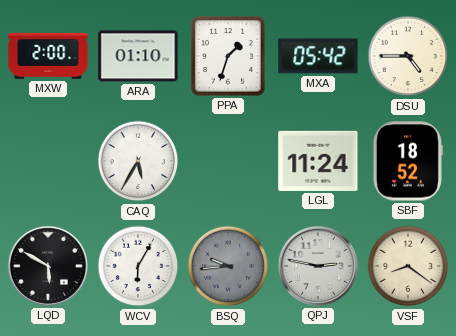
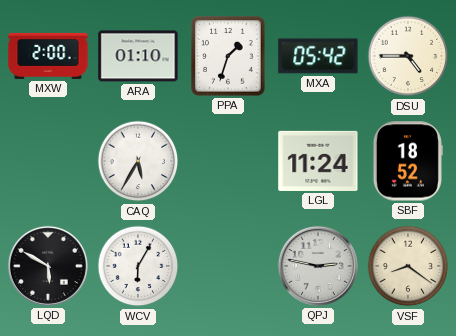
BSQ: 9:44 -> none
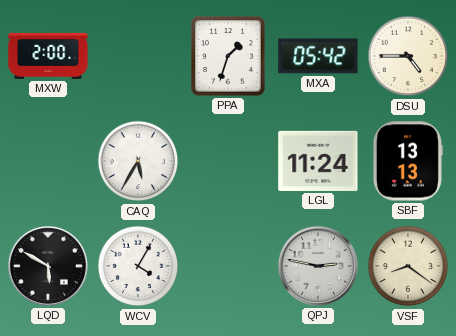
ARA: 01:10 -> none
SBF: 18:52 -> 13:13
WCV: 6:05 -> 4:05
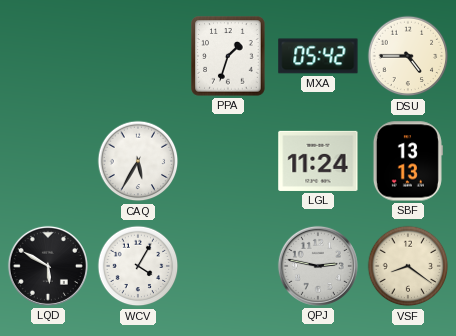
MXW: 2:00 -> none
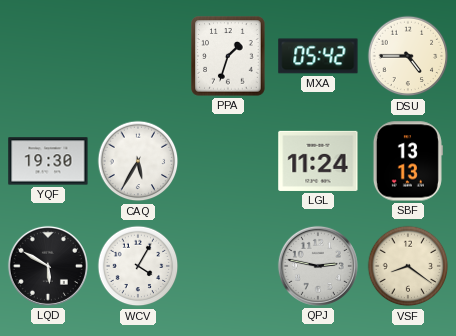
YQF: none -> 19:30
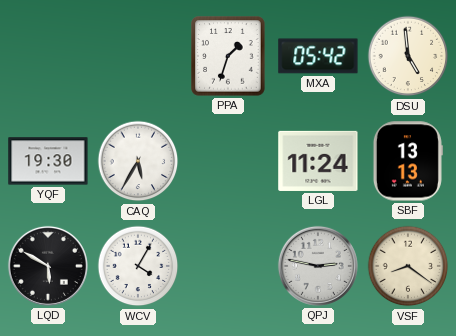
DSU: 4:45 -> 4:59
